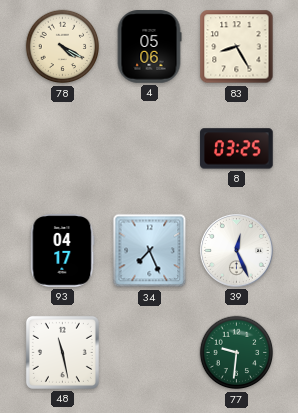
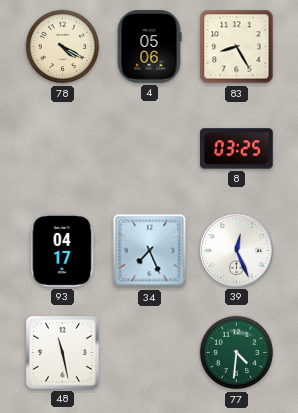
77: 9:31 -> 4:31
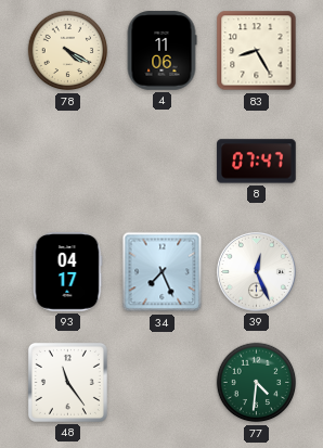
4: 05:06 -> 11:06
8: 03:25 -> 07:47
48: 11:28 -> 11:24
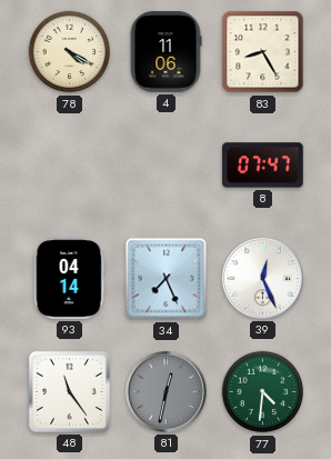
93: 04:17 -> 04:14
81: none -> 12:32
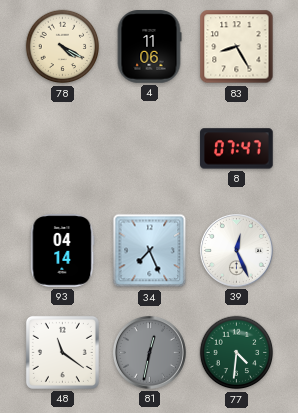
48: 11:24 -> 11:21
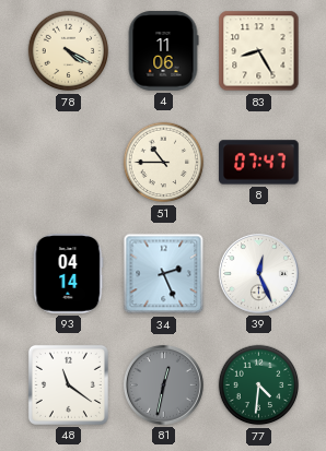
51: none -> 10:45
34: 7:26 -> 2:26
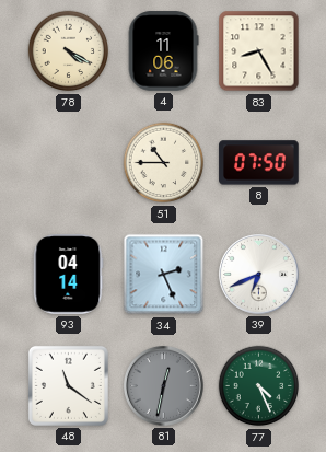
8: 07:47 -> 07:50
39: 12:26 -> 6:41
77: 4:31 -> 4:26
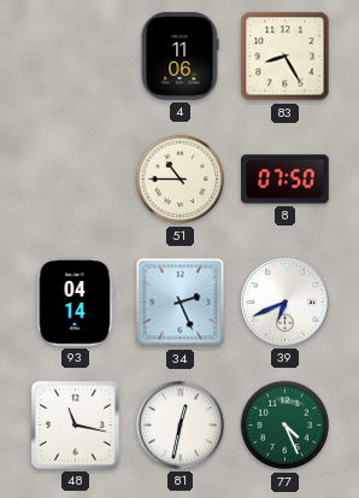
78: 4:20 -> none
48: 11:21 -> 11:17
81 dial: grey -> white
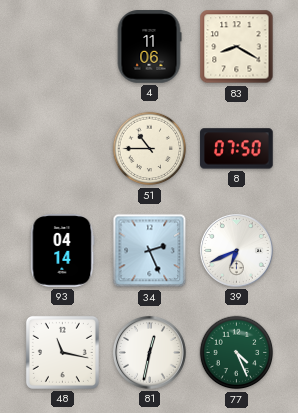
83: 8:25 -> 8:20
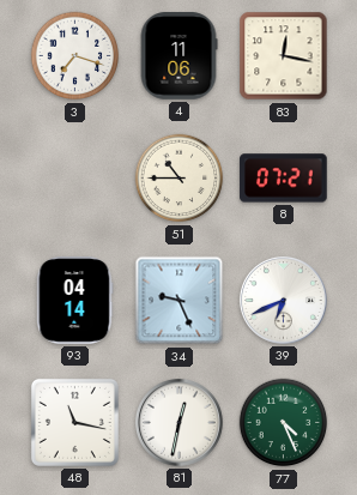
3: none -> 7:18
83: 8:20 -> 12:17
8: 07:50 -> 07:21
34: 2:26 -> 9:26
